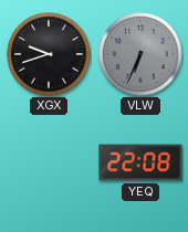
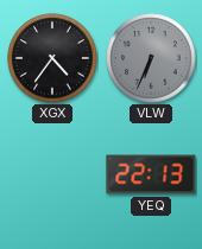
XGX: 9:42 -> 4:36
YEQ: 22:08 -> 22:13
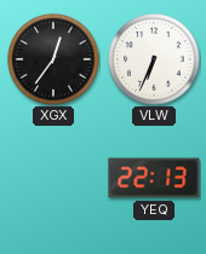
XGX: 4:36 -> 12:36
VLW dial: grey -> white
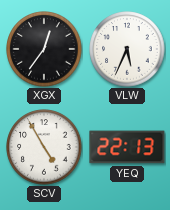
VLW: 6:34 -> 5:34
SCV: none -> 4:55
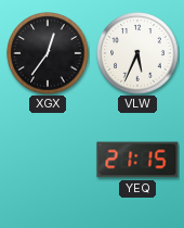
SCV: 4:55 -> none
YEQ: 22:13 -> 21:15
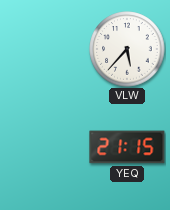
XGX: 12:36 -> none
VLW: 5:34 -> 5:37
